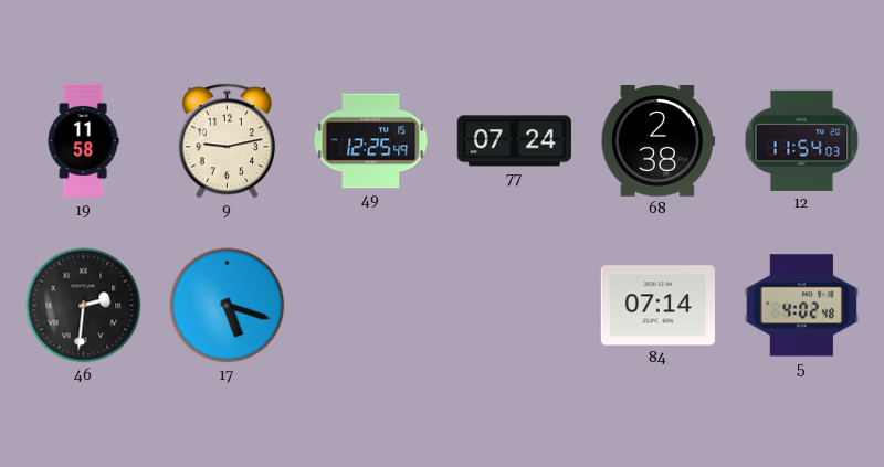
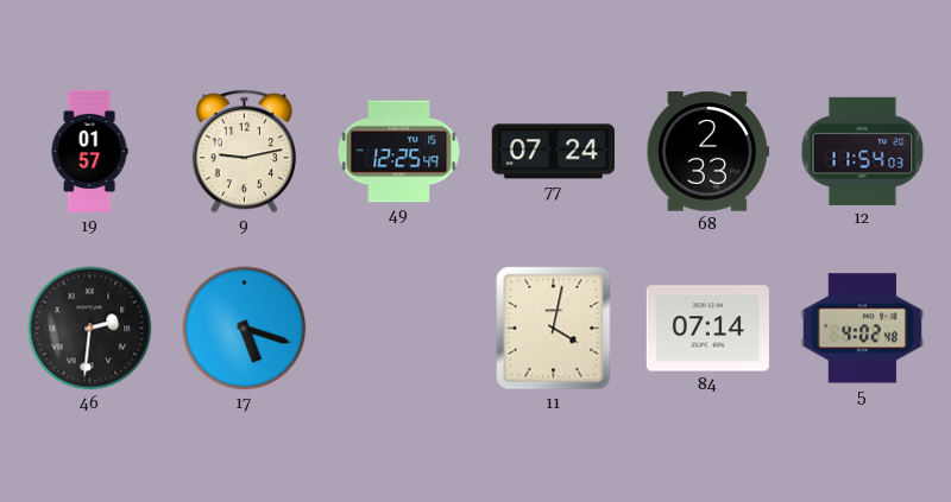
19: 11:58 -> 01:57
68: 2:38 -> 2:33
11: none -> 4:02
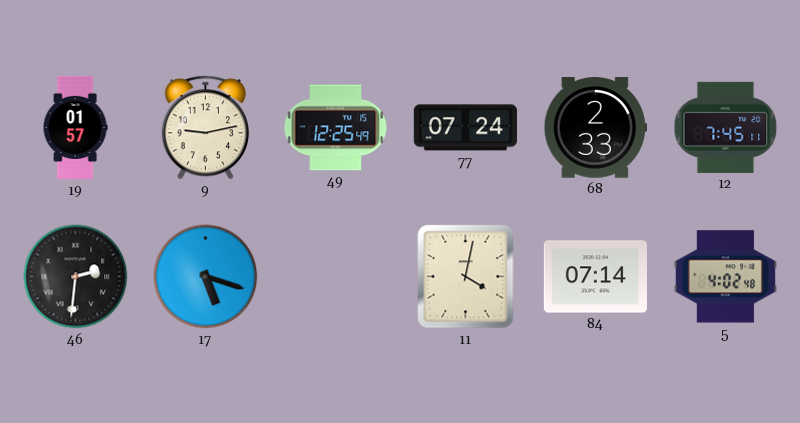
12: 11:54 -> 7:45
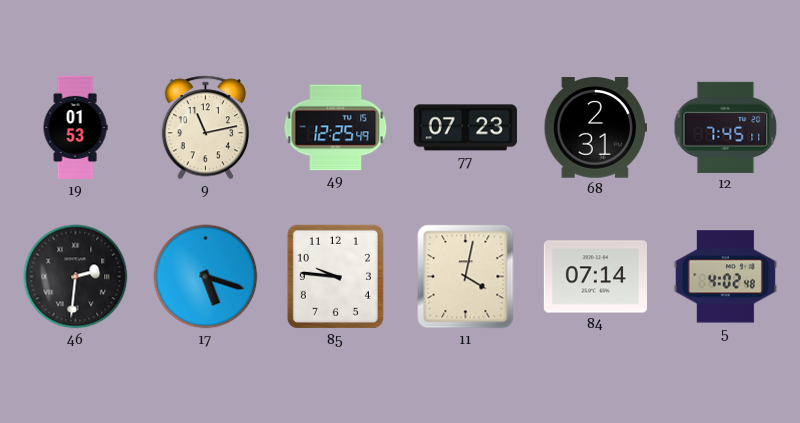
19: 01:57 -> 01:53
9: 9:13 -> 11:13
77: 07:24 -> 07:23
68: 2:33 -> 2:31
85: none -> 9:46
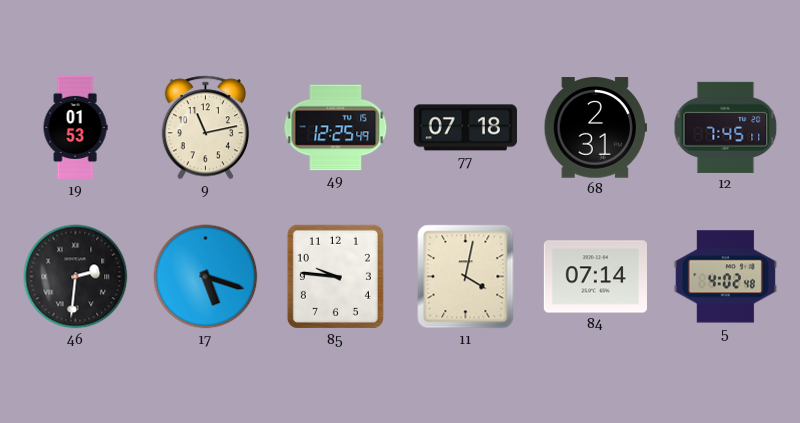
77: 07:23 -> 07:18
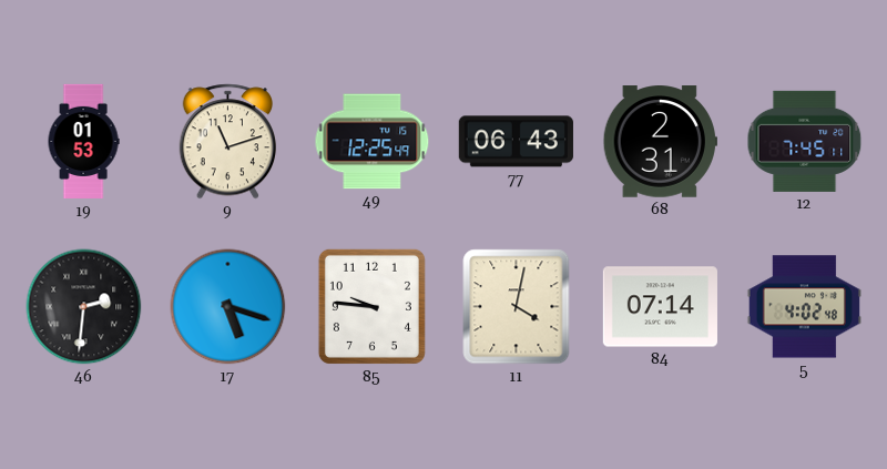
9: 11:13 -> 11:12
77: 07:18 -> 06:43
